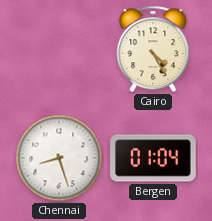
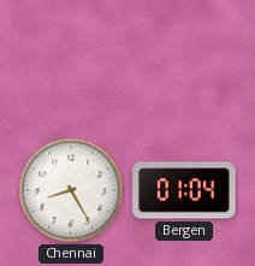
Cairo: 4:25 -> none
Chennai: 8:27 -> 8:25
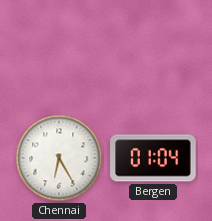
Chennai: 8:25 -> 6:25
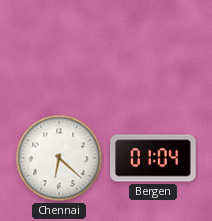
Chennai: 6:25 -> 6:22
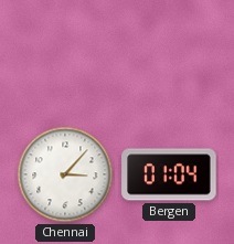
Chennai: 6:22 -> 3:07
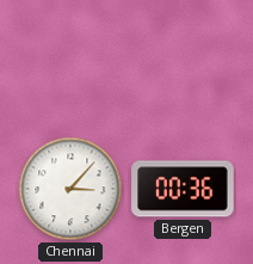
Bergen: 01:04 -> 00:36
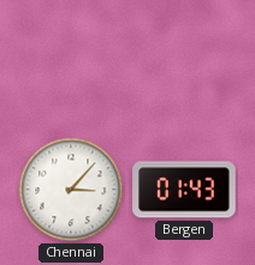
Bergen: 00:36 -> 01:43
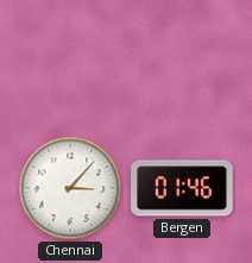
Bergen: 01:43 -> 01:46
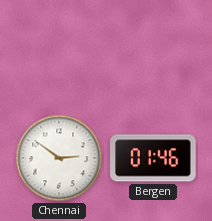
Chennai: 3:07 -> 2:51
